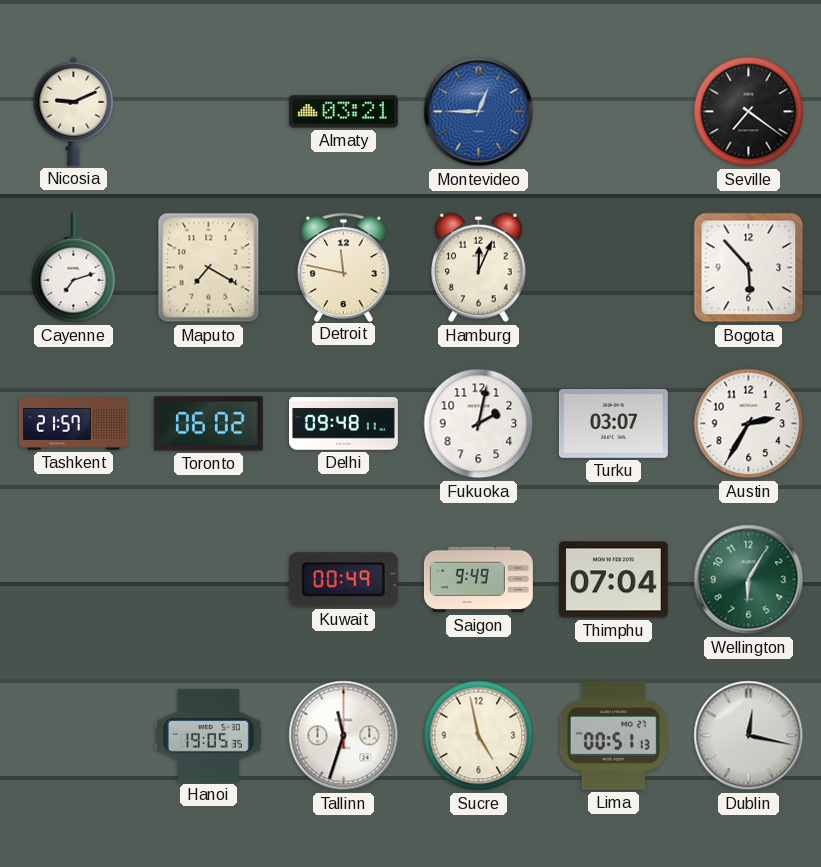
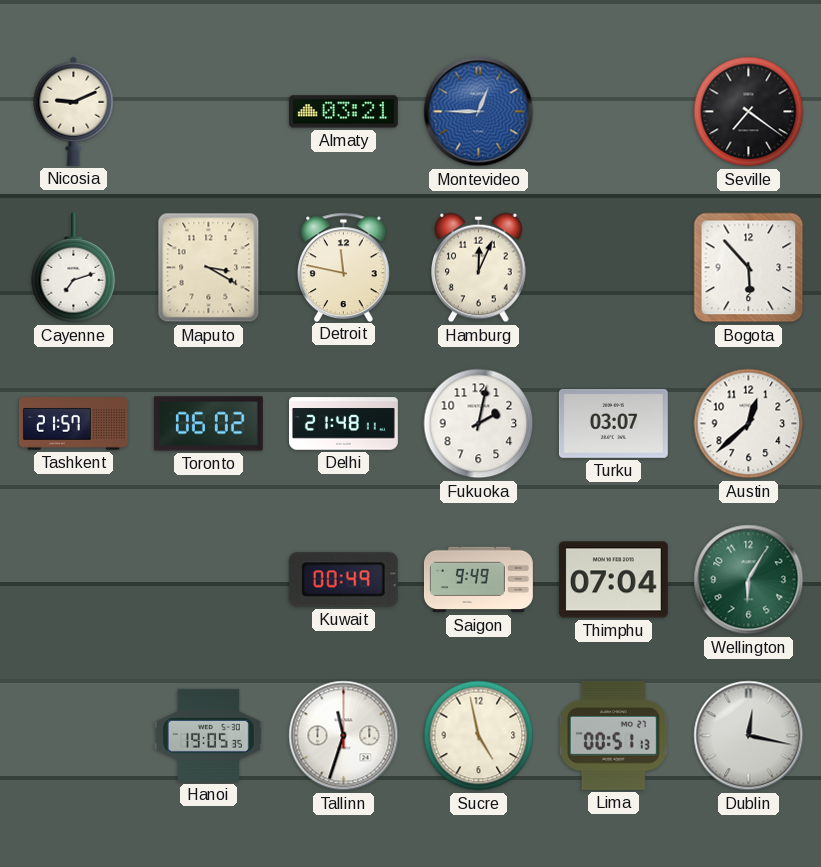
Maputo: 7:20 -> 3:20
Delhi: 09:48 -> 21:48
Austin: 2:35 -> 12:38
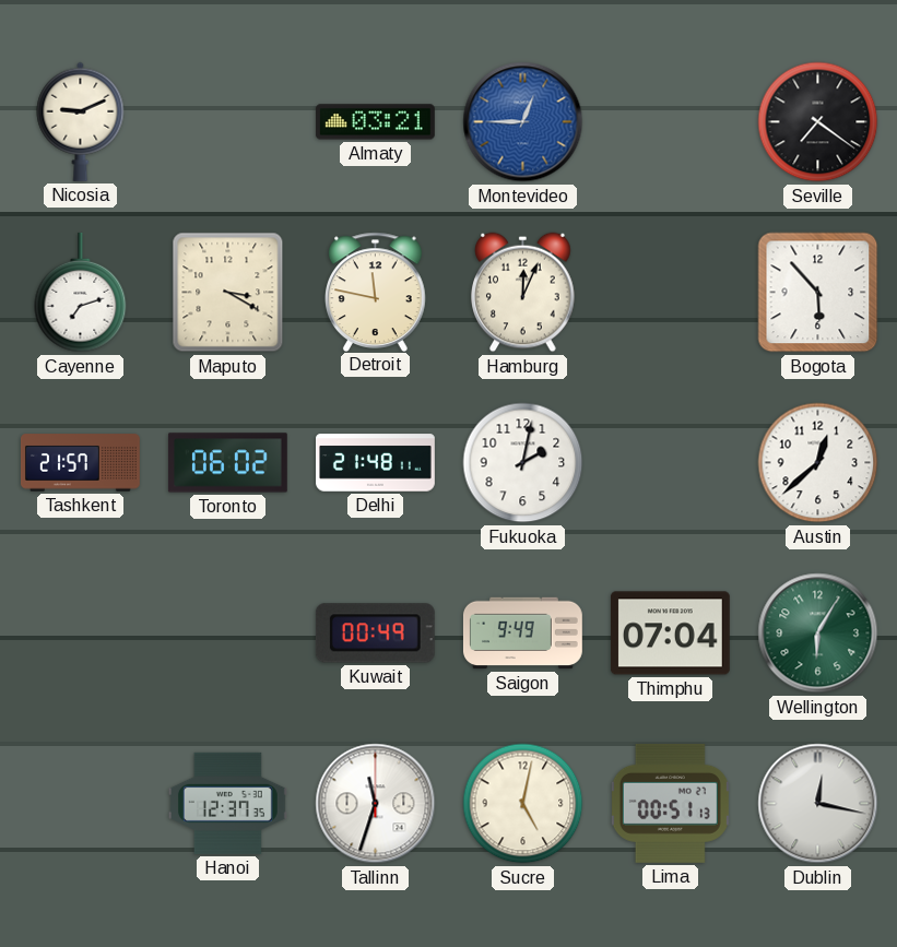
Turku: 03:07 -> none
Hanoi: 19:05 -> 12:37
Sucre: 4:58 -> 5:02
